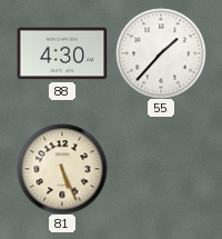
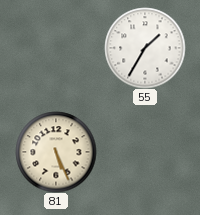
88: 4:30 -> none
55: 1:37 -> 1:35
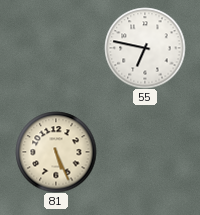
55: 1:35 -> 6:47
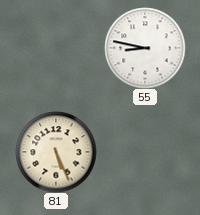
55: 6:47 -> 8:47
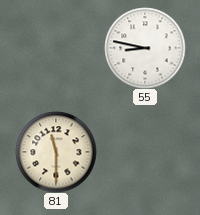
81: 5:26 -> 11:30
